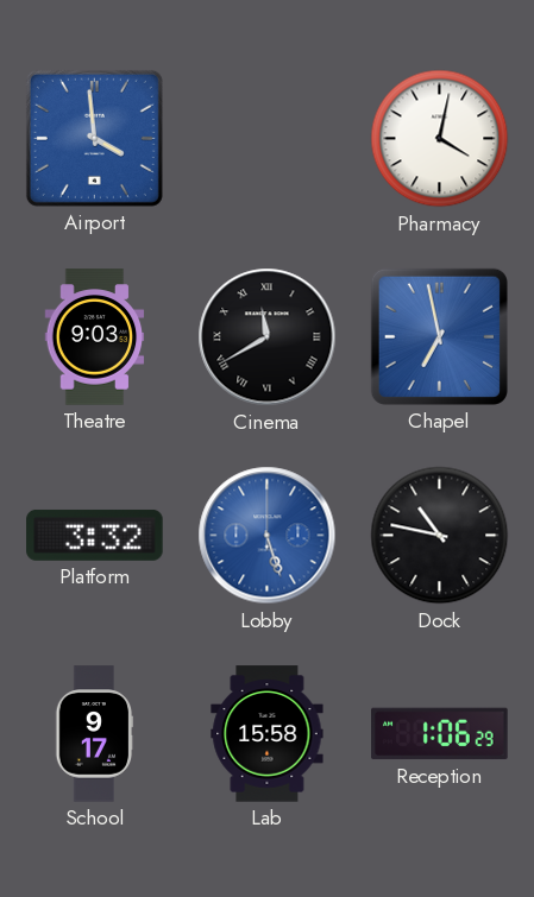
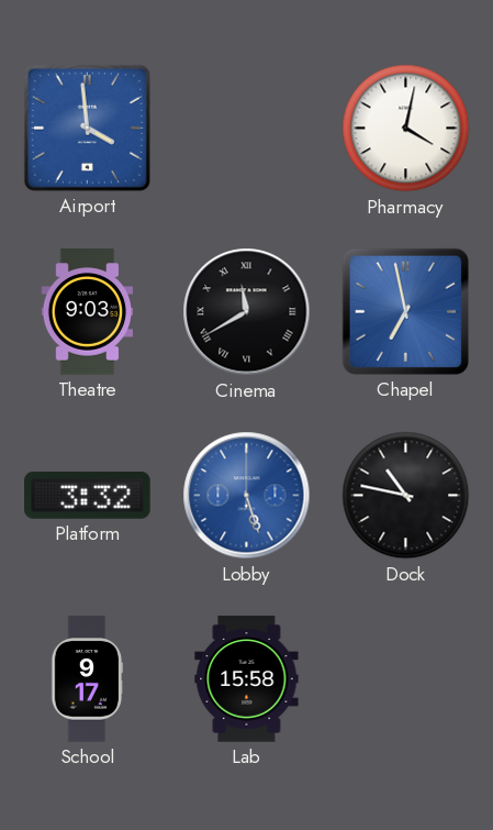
Reception: 1:06 -> none
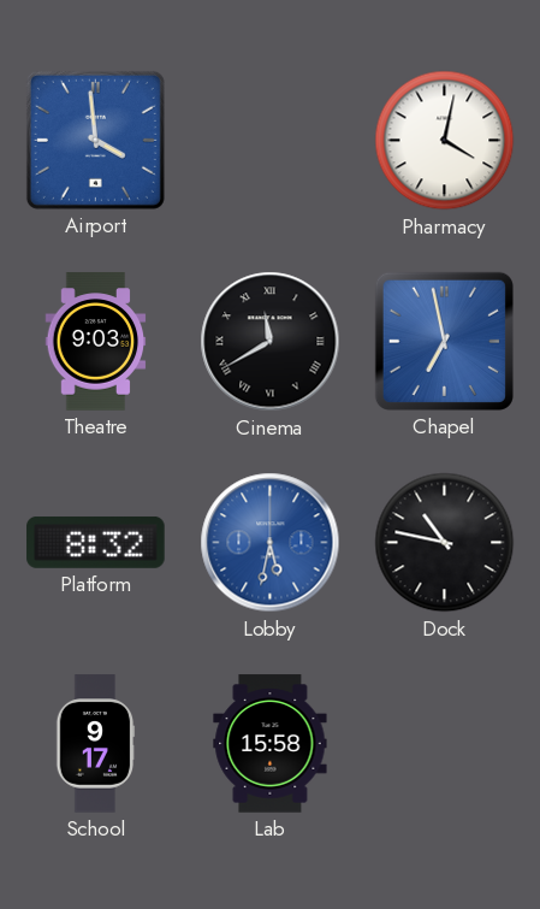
Platform: 3:32 -> 8:32
Lobby: 5:27 -> 5:32
